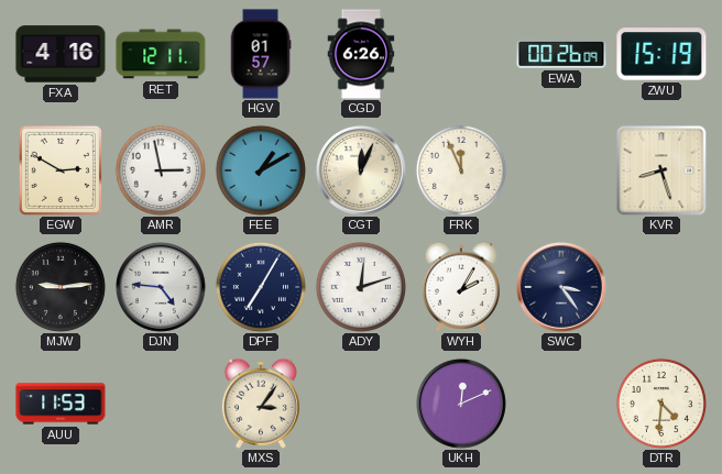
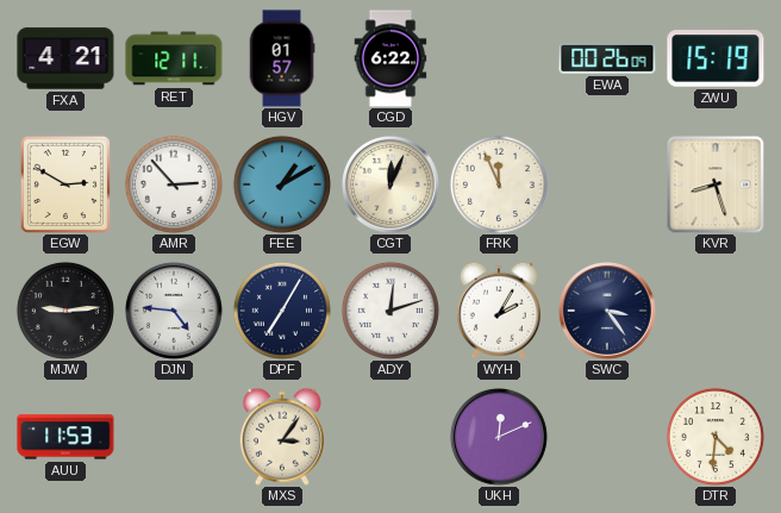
FXA: 4:16 -> 4:21
CGD: 6:26 -> 6:22
AMR: 2:58 -> 2:53
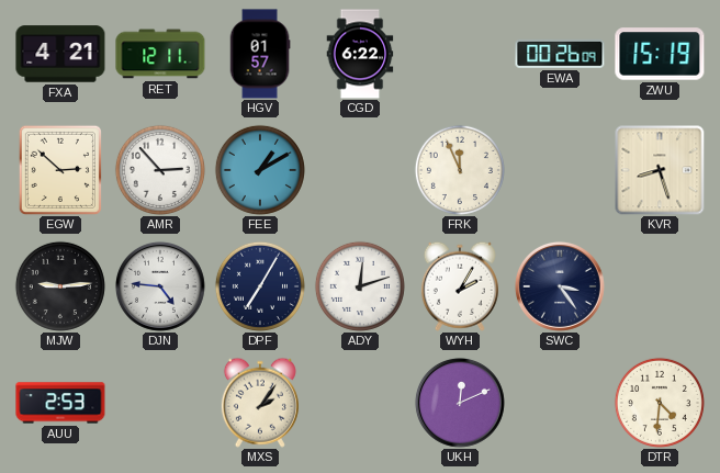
EGW: 2:50 -> 2:52
CGT: 12:04 -> none
AUU: 11:53 -> 2:53
MXS: 3:06 -> 2:06
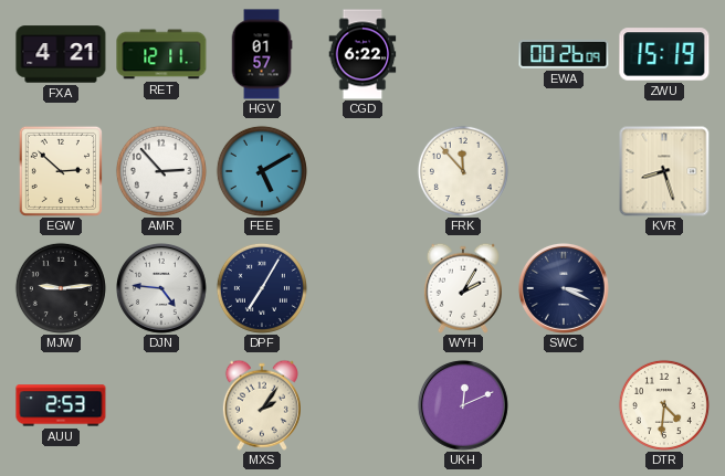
FEE: 1:10 -> 5:10
FRK: 11:56 -> 11:53
ADY: 12:12 -> none
SWC: 3:24 -> 3:19
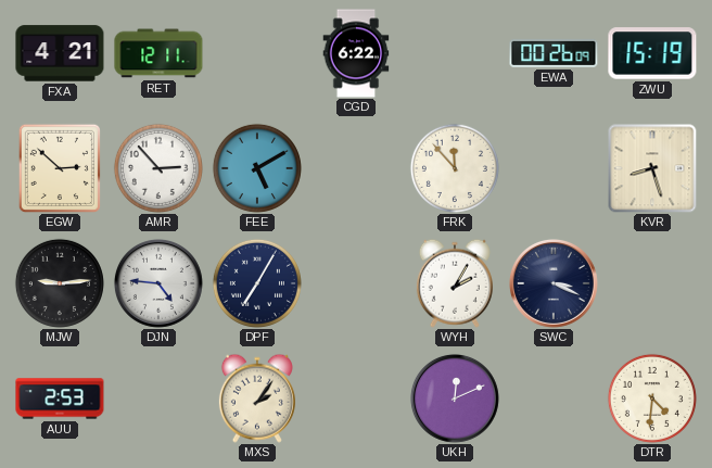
HGV: 01:57 -> none
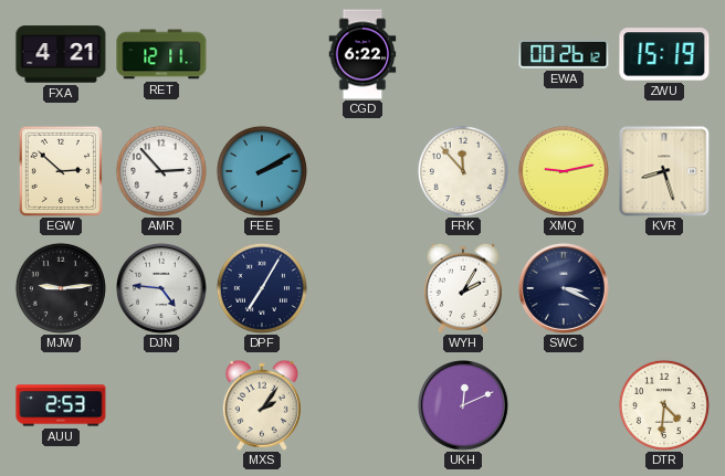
EWA: 00:26:09 -> 00:26:12
FEE: 5:10 -> 2:10
XMQ: none -> 9:13
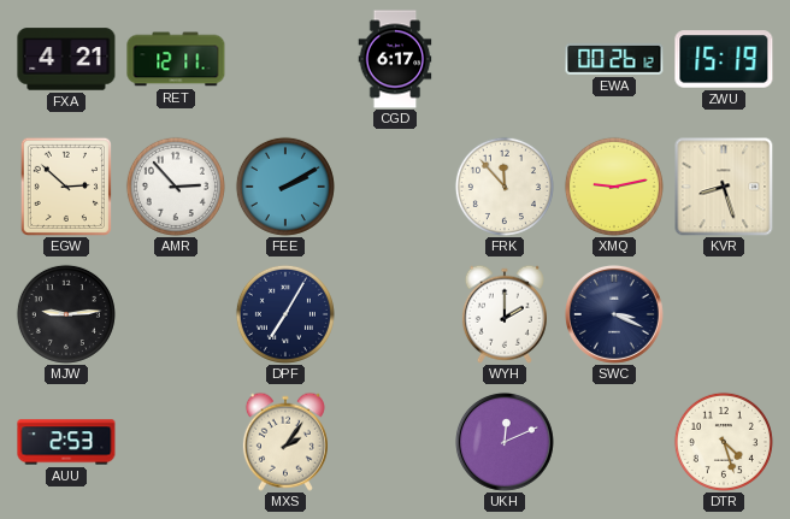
CGD: 6:22 -> 6:17
DJN: 4:46 -> none
WYH: 2:05 -> 2:00
DTR: 4:31 -> 4:27
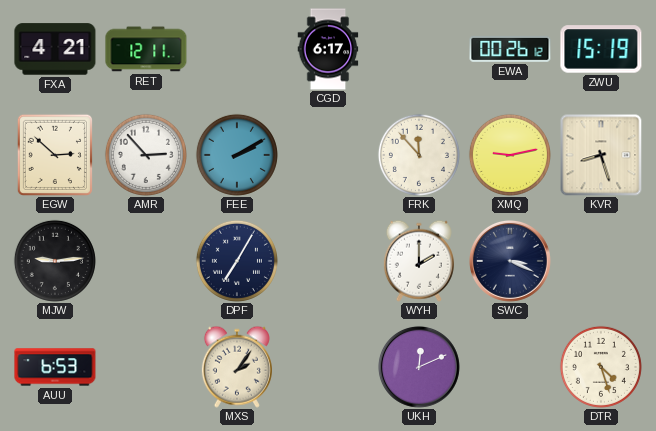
AUU: 2:53 -> 6:53
